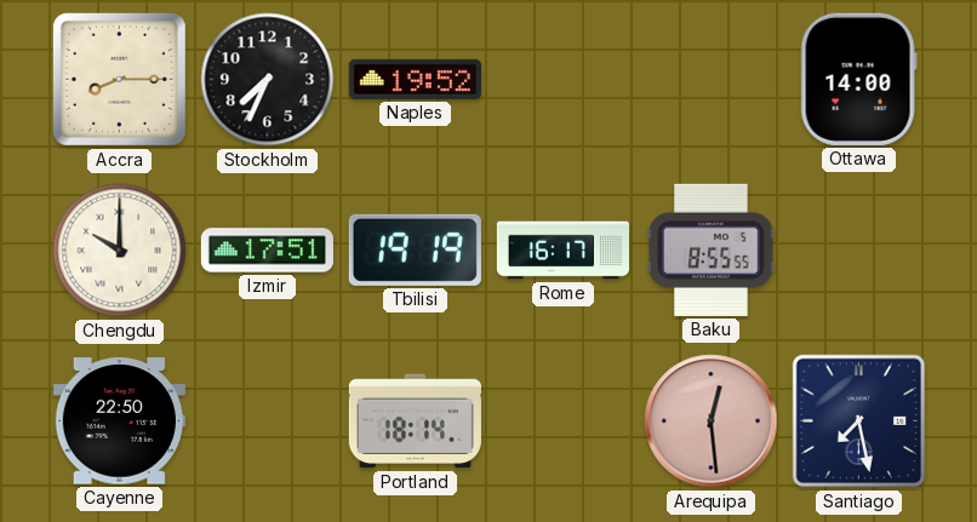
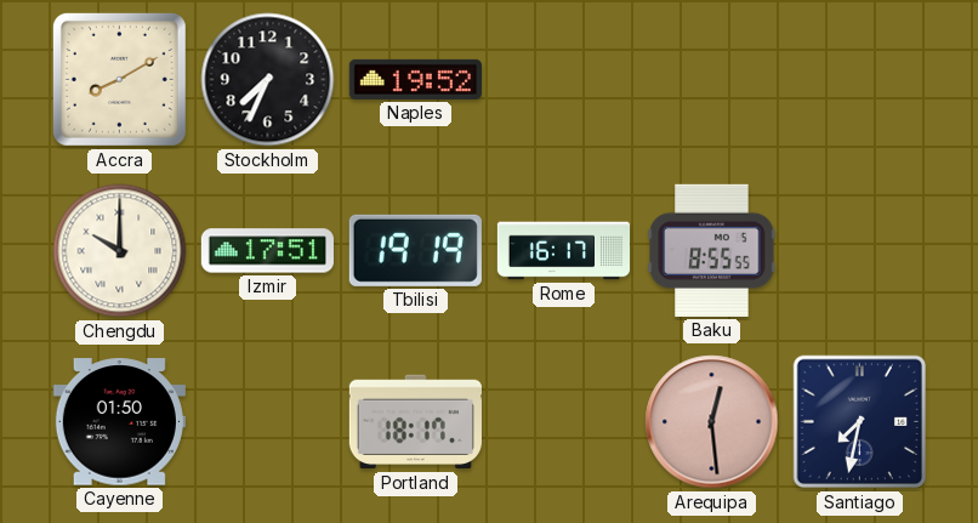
Accra: 8:15 -> 8:10
Ottawa: 14:00 -> none
Cayenne: 22:50 -> 01:50
Portland: 18:14 -> 18:17
Santiago: 7:28 -> 7:32
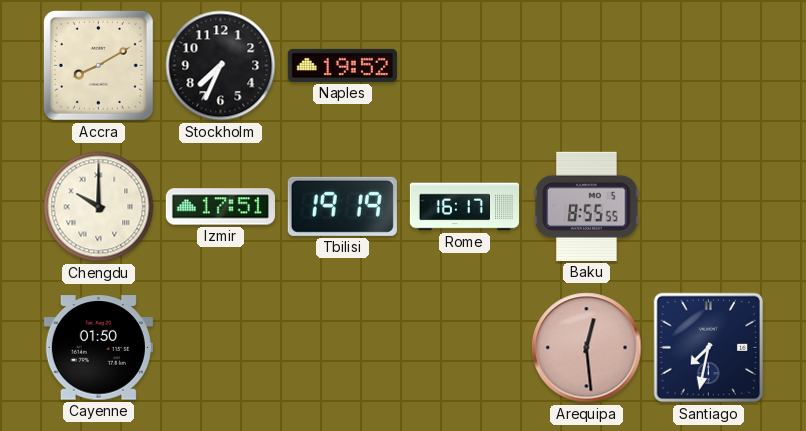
Portland: 18:17 -> none
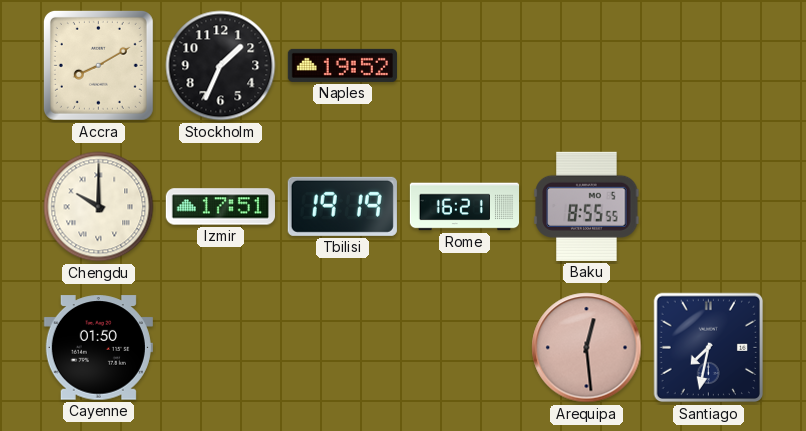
Stockholm: 7:34 -> 1:34
Rome: 16:17 -> 16:21
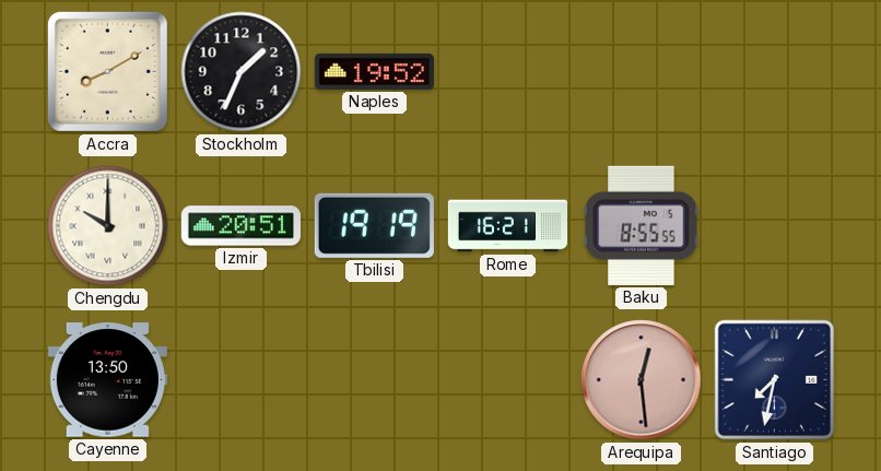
Izmir: 17:51 -> 20:51
Cayenne: 01:50 -> 13:50
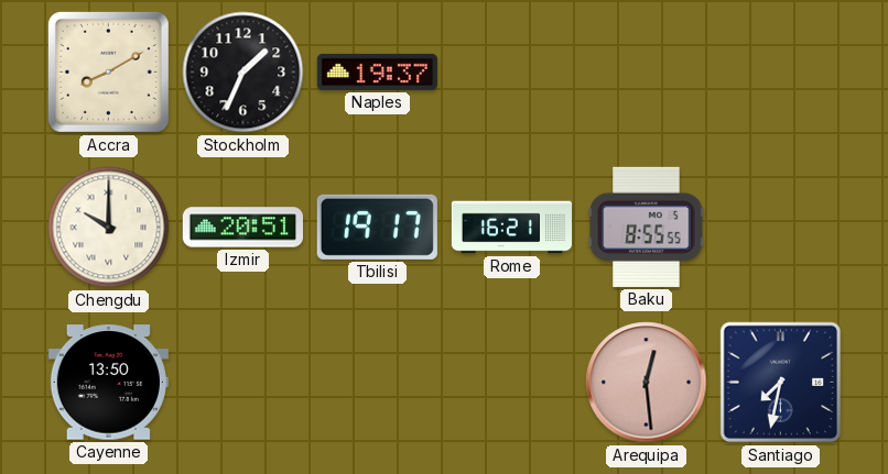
Naples: 19:52 -> 19:37
Tbilisi: 19:19 -> 19:17
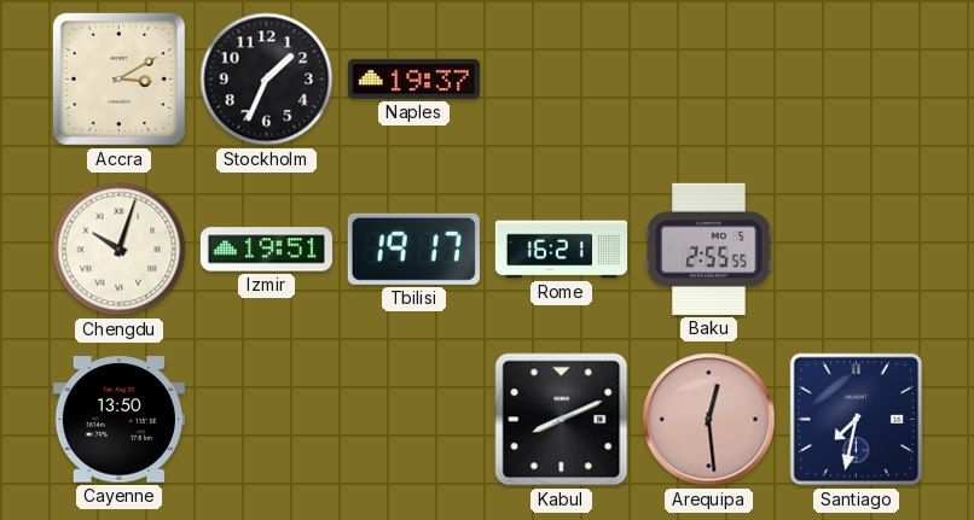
Accra: 8:10 -> 3:10
Chengdu: 10:00 -> 10:03
Izmir: 20:51 -> 19:51
Baku: 8:55 -> 2:55
Kabul: none -> 8:11
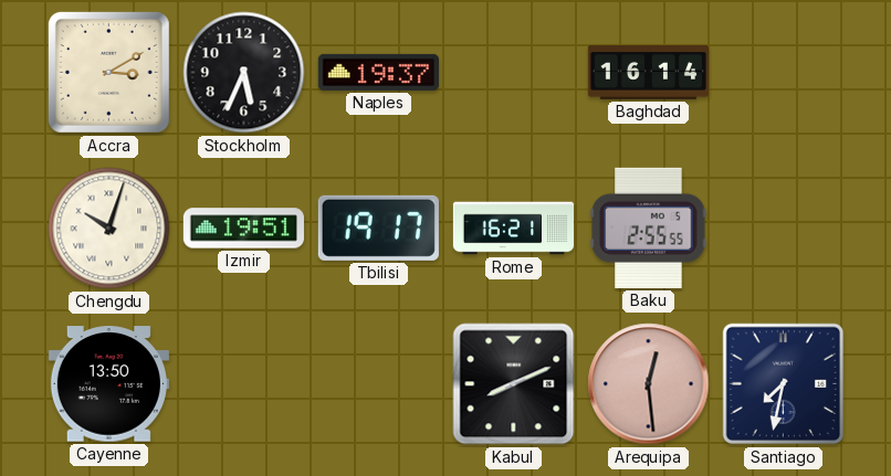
Stockholm: 1:34 -> 5:34
Baghdad: none -> 16:14
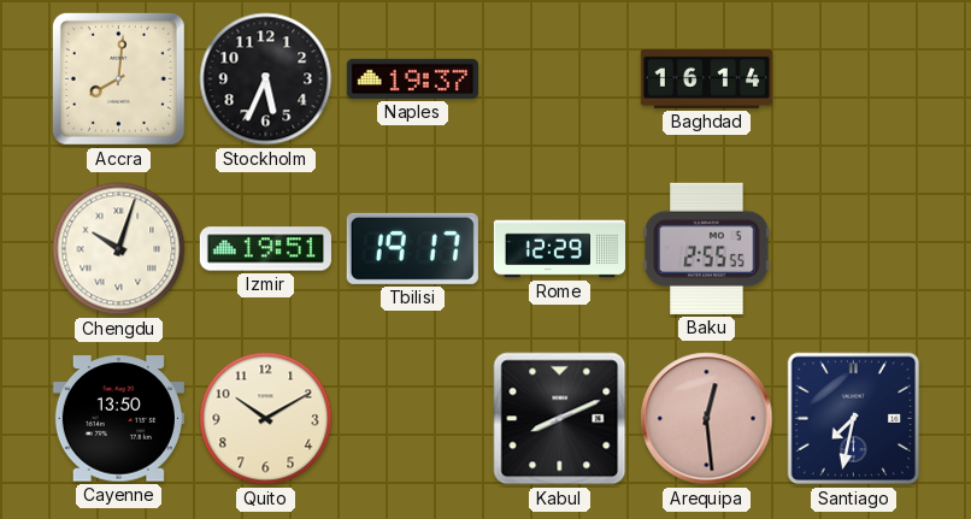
Accra: 3:10 -> 8:01
Rome: 16:21 -> 12:29
Quito: none -> 10:10
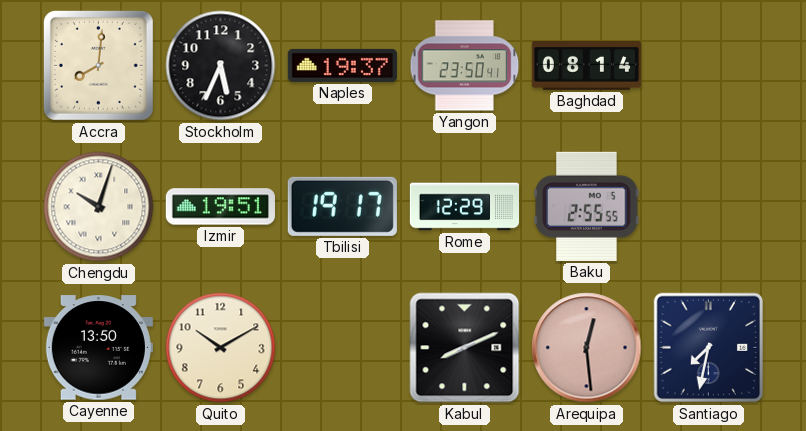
Yangon: none -> 23:50
Baghdad: 16:14 -> 08:14
